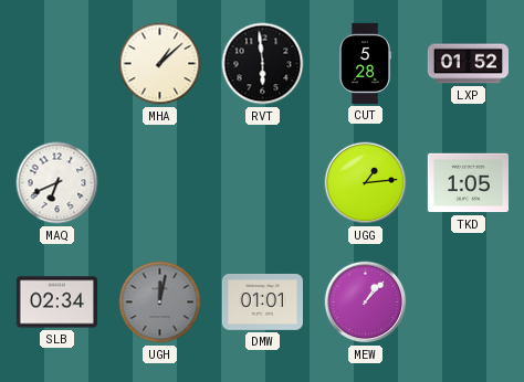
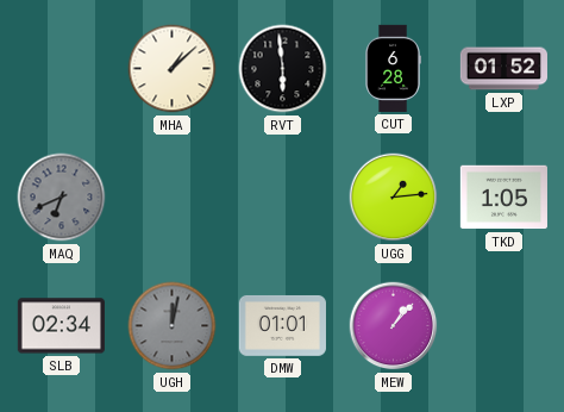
CUT: 5:28 -> 6:28
MAQ dial: white -> grey
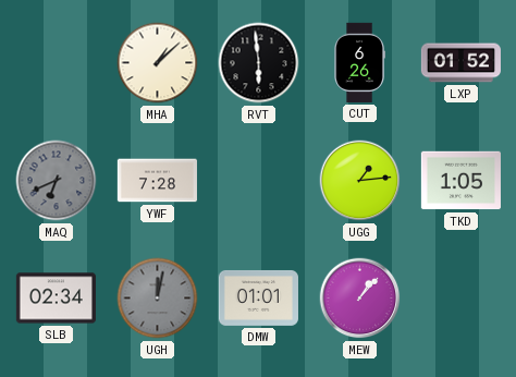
CUT: 6:28 -> 6:26
YWF: none -> 7:28
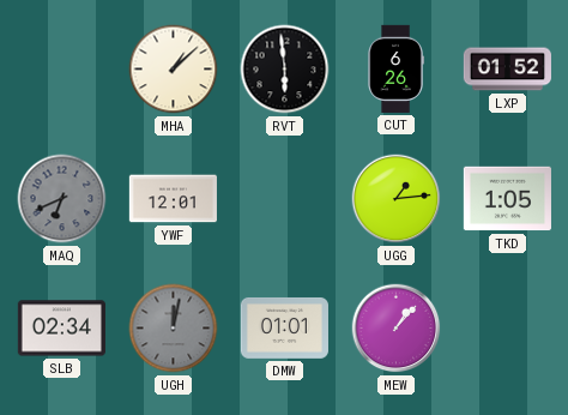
YWF: 7:28 -> 12:01
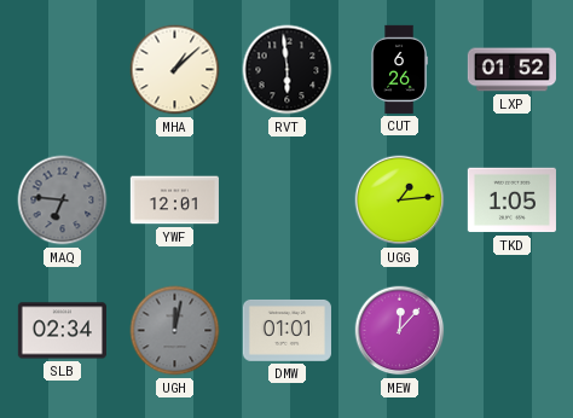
MAQ: 6:41 -> 6:46
MEW: 1:07 -> 12:07
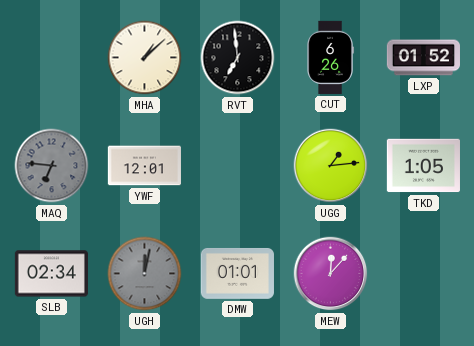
RVT: 5:59 -> 6:59
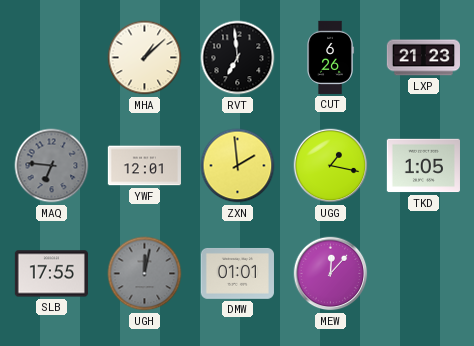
LXP: 01:52 -> 21:23
ZXN: none -> 1:59
UGG: 1:14 -> 1:17
SLB: 02:34 -> 17:55
